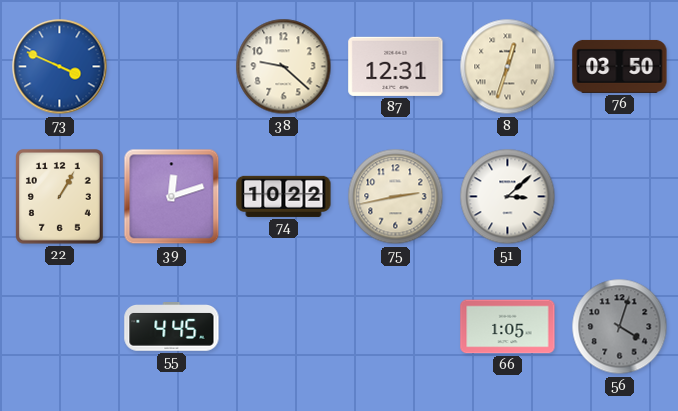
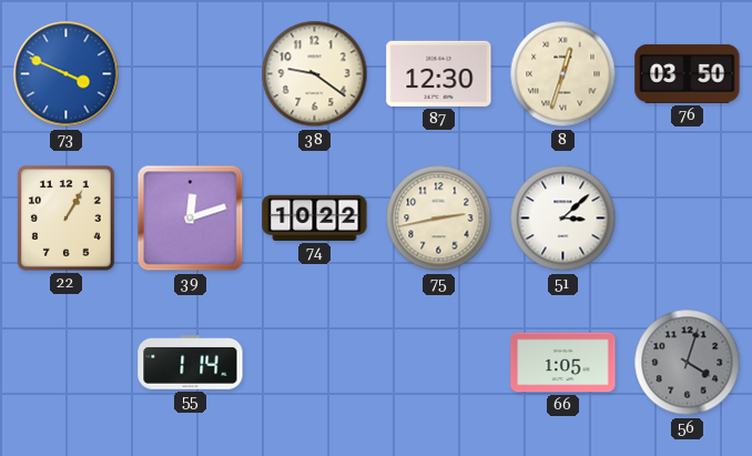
38: 9:22 -> 9:21
87: 12:31 -> 12:30
55: 4:45 -> 1:14
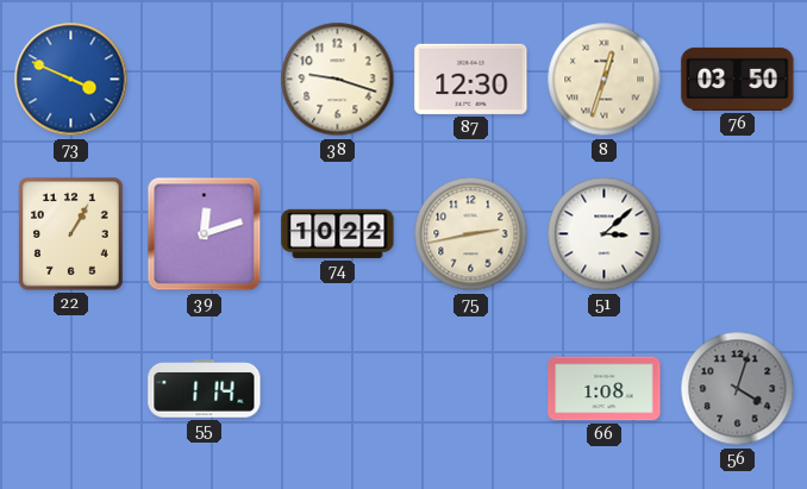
38: 9:21 -> 9:18
66: 1:05 -> 1:08
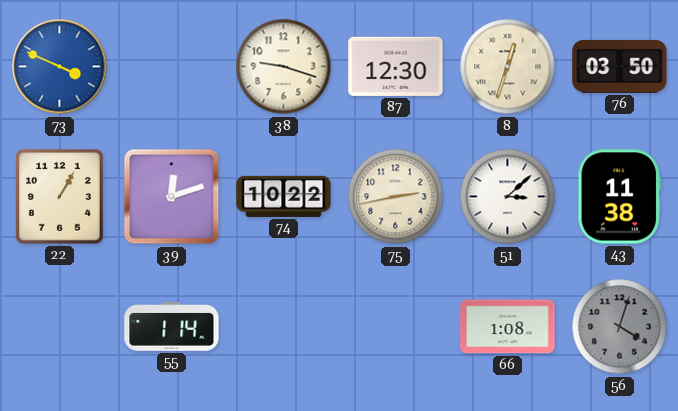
43: none -> 11:38
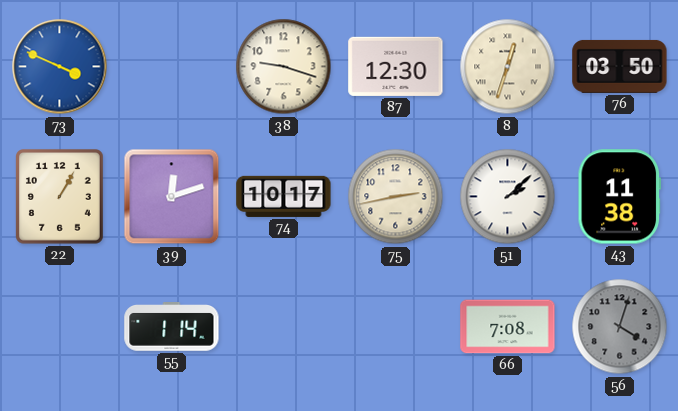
74: 10:22 -> 10:17
51: 3:08 -> 2:08
66: 1:08 -> 7:08
